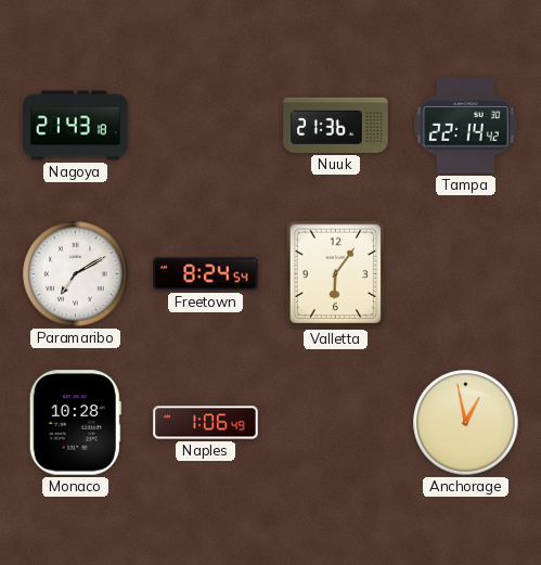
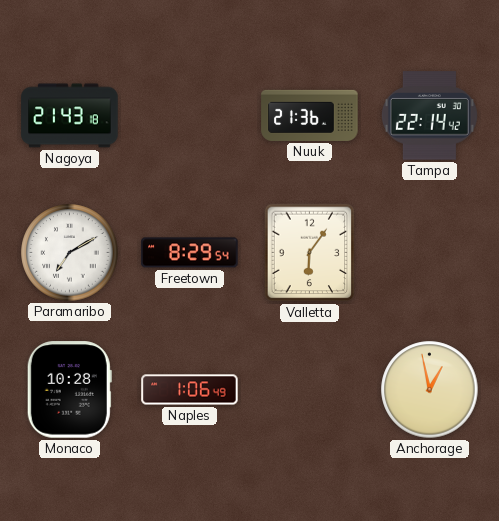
Freetown: 8:24 -> 8:29
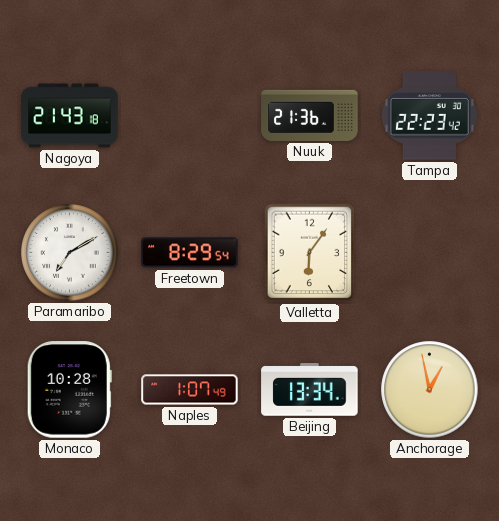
Tampa: 22:14 -> 22:23
Naples: 1:06 -> 1:07
Beijing: none -> 13:34
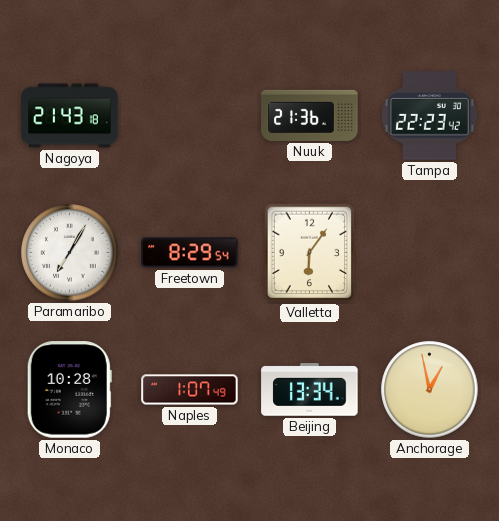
Paramaribo: 7:10 -> 7:05
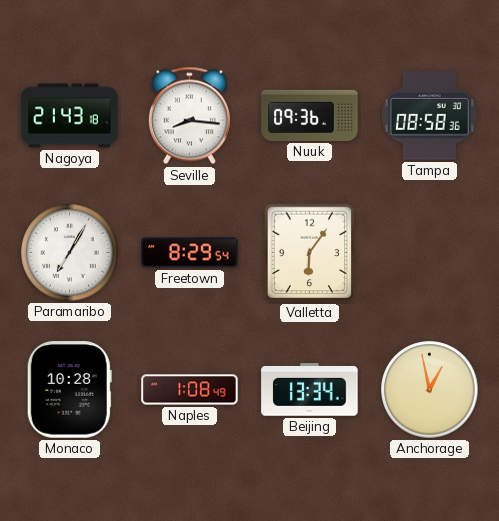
Seville: none -> 8:16
Nuuk: 21:36 -> 09:36
Tampa: 22:23 -> 08:58
Naples: 1:07 -> 1:08
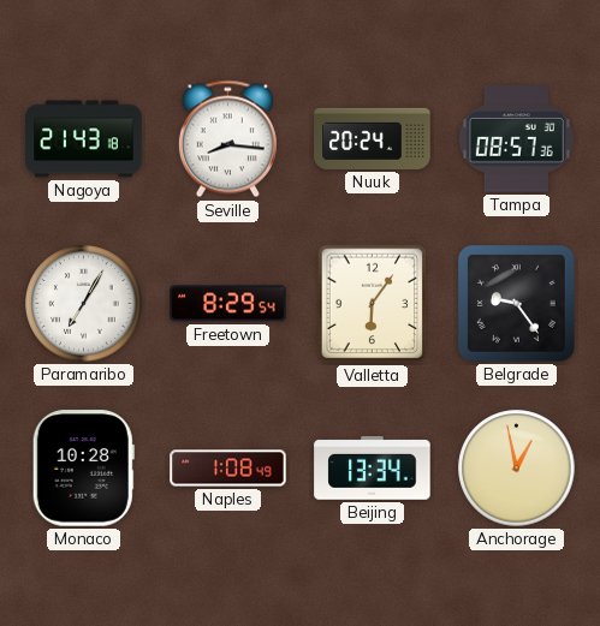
Nuuk: 09:36 -> 20:24
Tampa: 08:58 -> 08:57
Belgrade: none -> 9:24
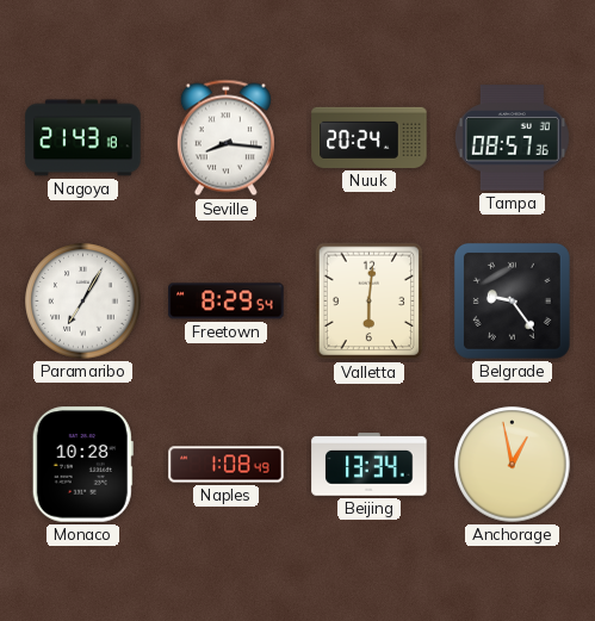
Valletta: 6:06 -> 6:01
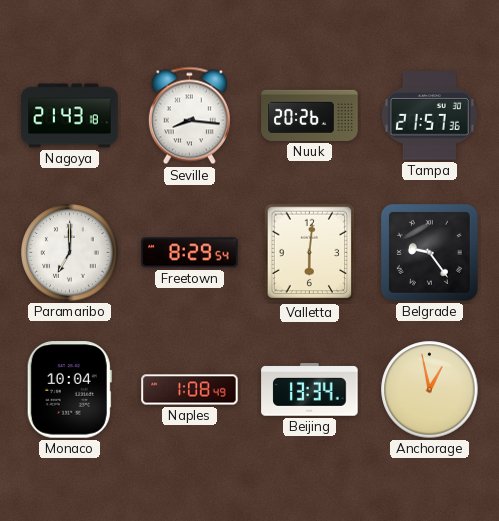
Nuuk: 20:24 -> 20:26
Tampa: 08:57 -> 21:57
Paramaribo: 7:05 -> 7:00
Monaco: 10:28 -> 10:04
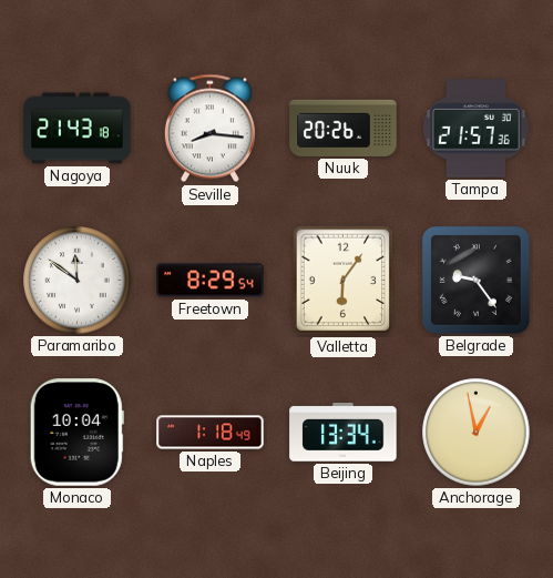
Paramaribo: 7:00 -> 11:51
Valletta: 6:01 -> 6:06
Naples: 1:08 -> 1:18
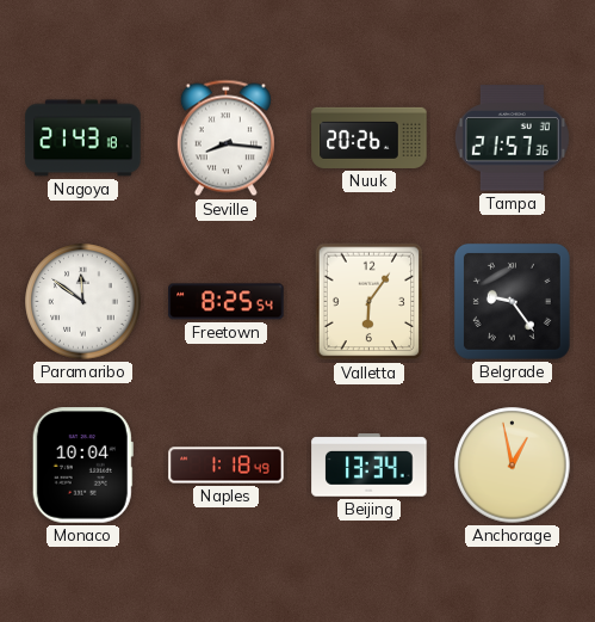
Freetown: 8:29 -> 8:25
